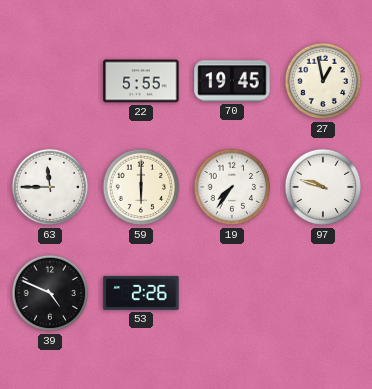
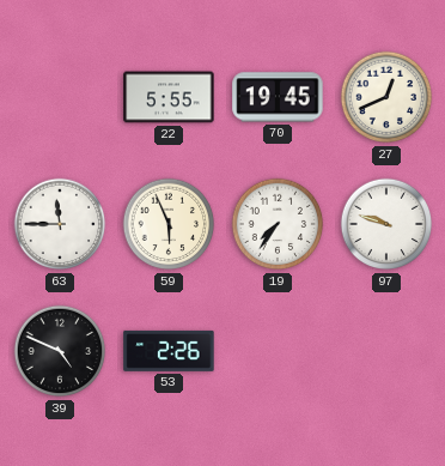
27: 12:58 -> 12:41
59: 6:00 -> 5:56
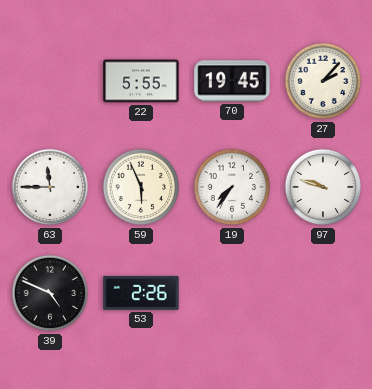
27: 12:41 -> 2:07
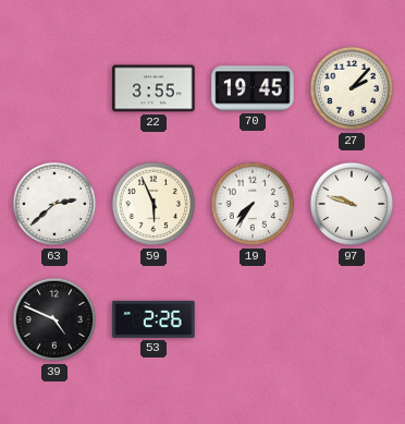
22: 5:55 -> 3:55
63: 11:45 -> 2:38
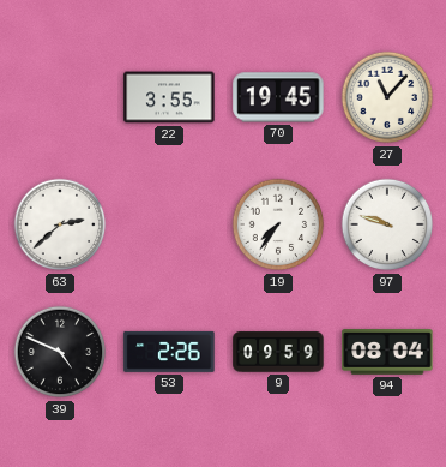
27: 2:07 -> 11:07
59: 5:56 -> none
9: none -> 09:59
94: none -> 08:04
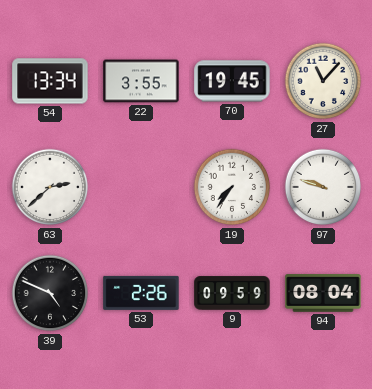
54: none -> 13:34
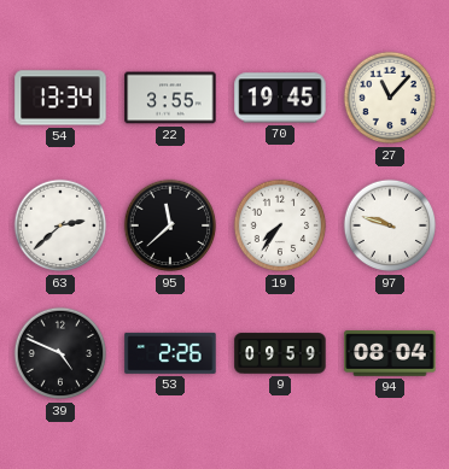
95: none -> 11:38
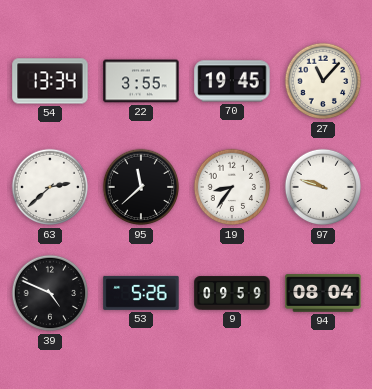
19: 7:36 -> 8:36
53: 2:26 -> 5:26
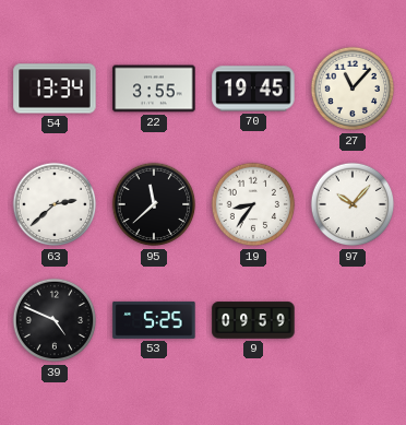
97: 9:48 -> 10:07
53: 5:26 -> 5:25
94: 08:04 -> none
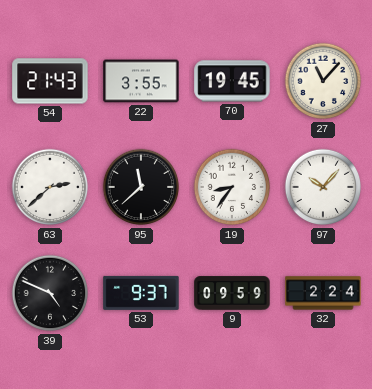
54: 13:34 -> 21:43
53: 5:25 -> 9:37
32: none -> 2:24
